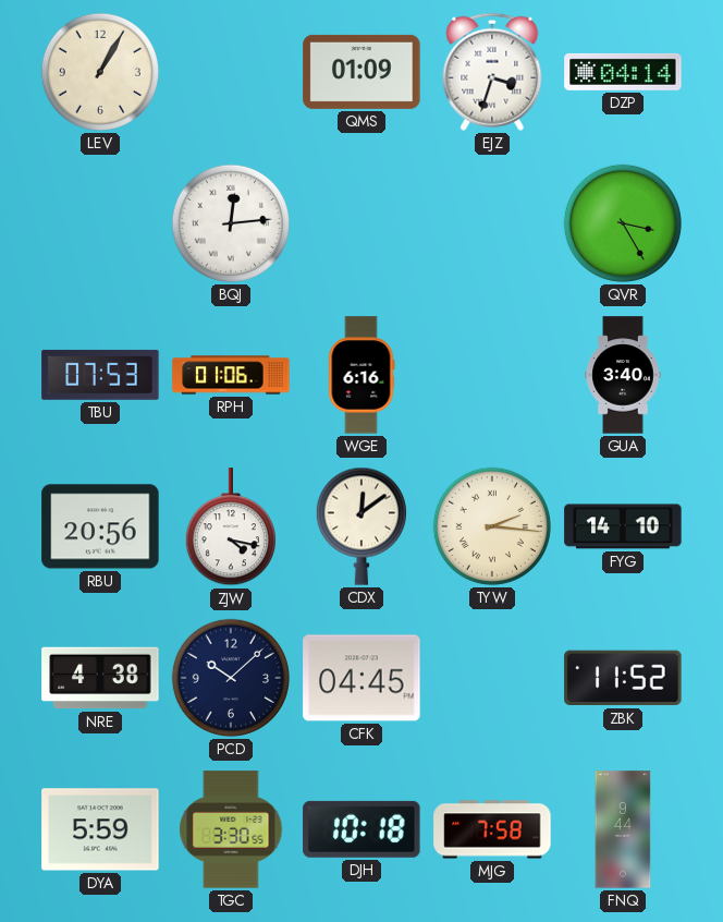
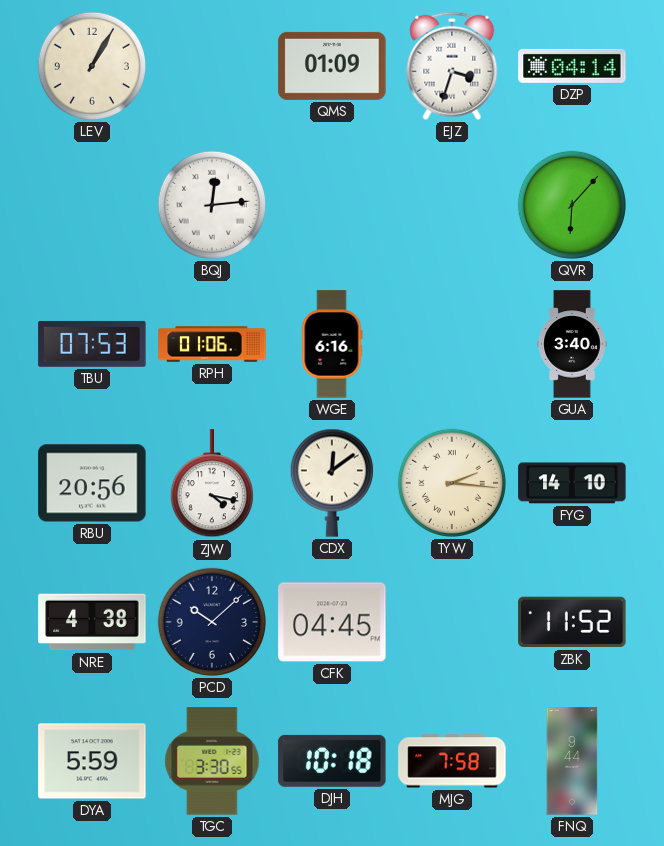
QVR: 3:25 -> 6:07
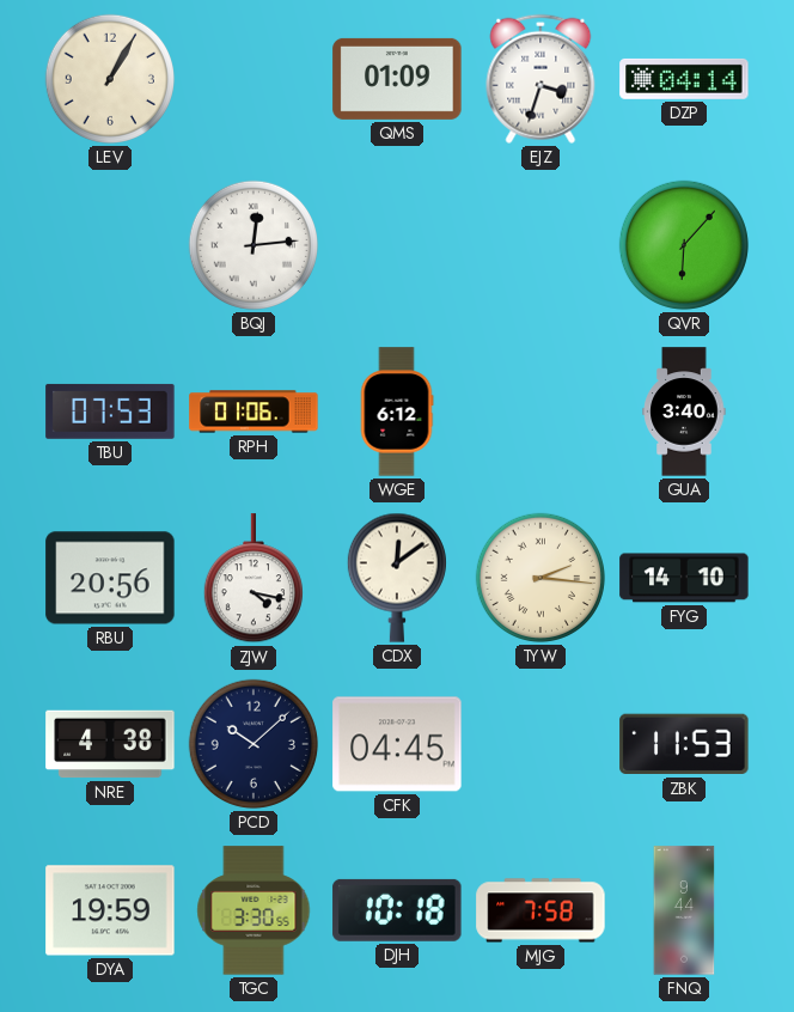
WGE: 6:16 -> 6:12
ZBK: 11:52 -> 11:53
DYA: 5:59 -> 19:59
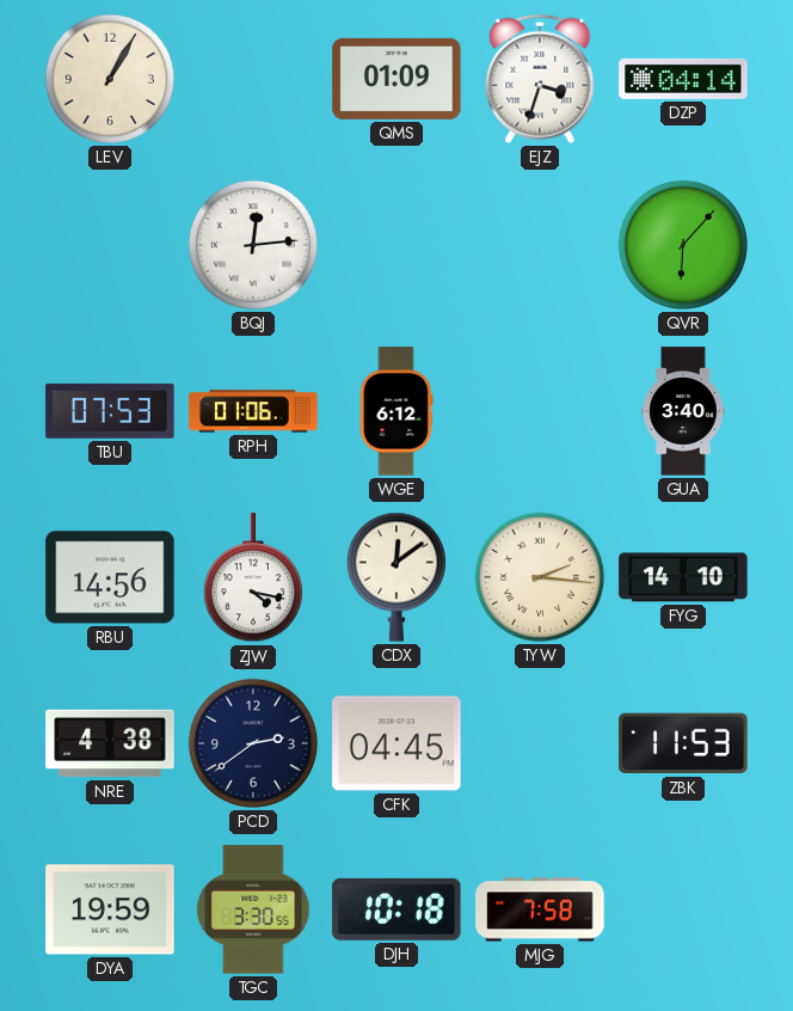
RBU: 20:56 -> 14:56
PCD: 10:08 -> 2:39
FNQ: 9:44 -> none
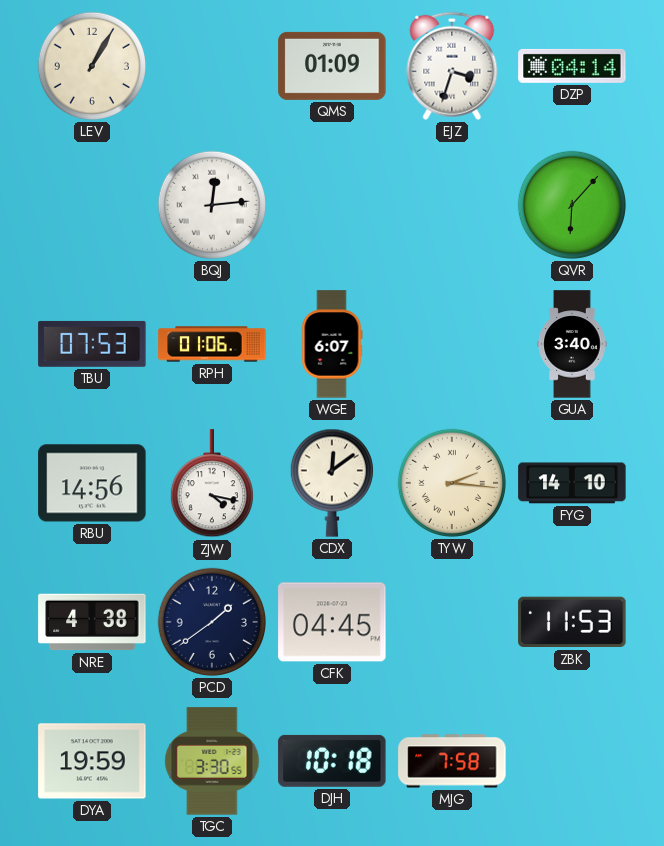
WGE: 6:12 -> 6:07
PCD: 2:39 -> 1:39
